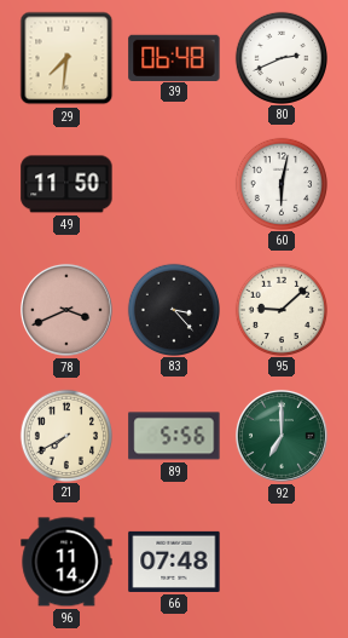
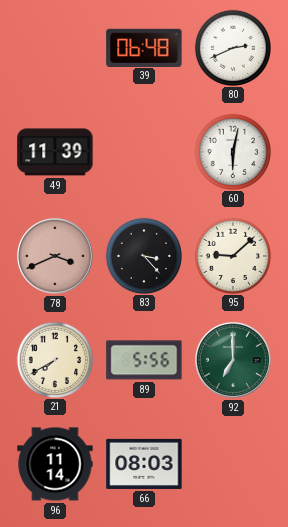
29: 7:31 -> none
49: 11:50 -> 11:39
66: 07:48 -> 08:03
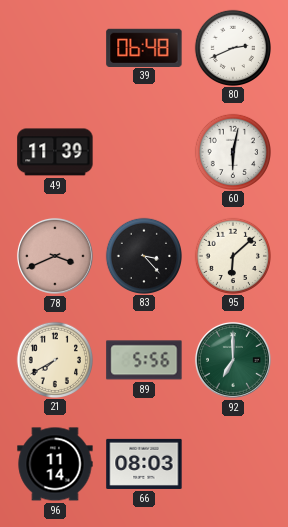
95: 9:08 -> 6:08
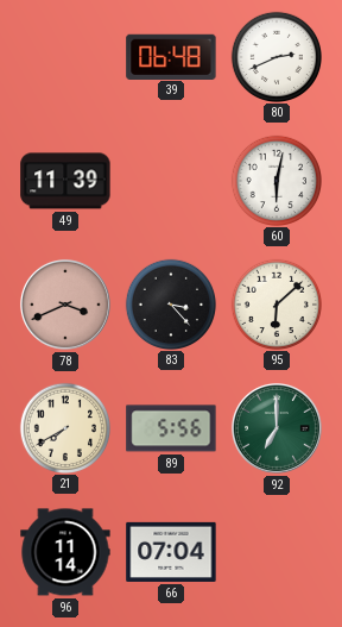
66: 08:03 -> 07:04
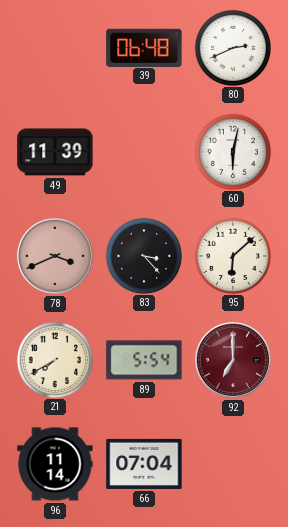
89: 5:56 -> 5:54
92 dial: green -> burgundy
